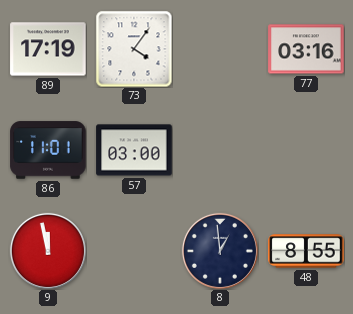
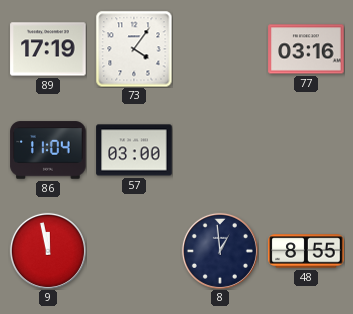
86: 11:01 -> 11:04
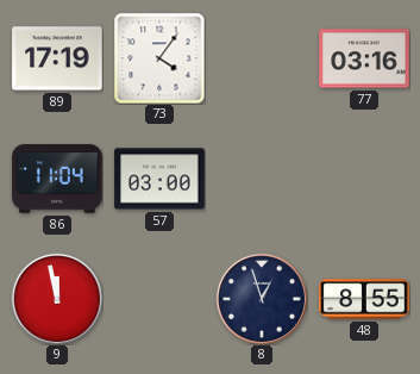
8: 12:59 -> 12:57
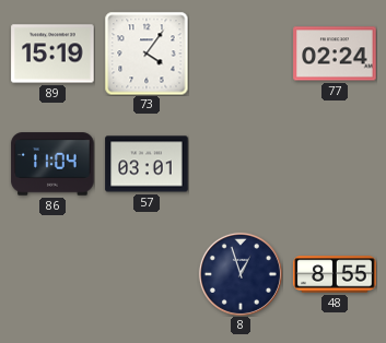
89: 17:19 -> 15:19
77: 03:16 -> 02:24
57: 03:00 -> 03:01
9: 11:58 -> none
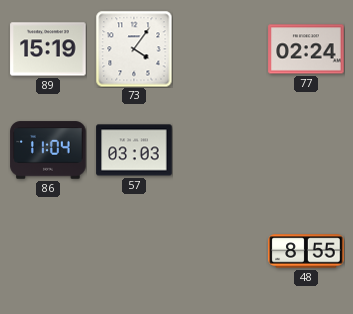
57: 03:01 -> 03:03
8: 12:57 -> none
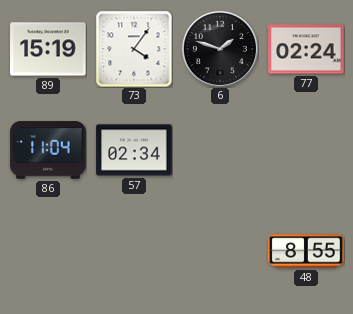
6: none -> 1:48
57: 03:03 -> 02:34
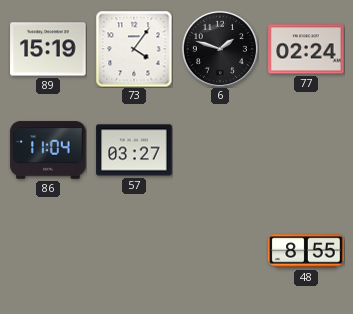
57: 02:34 -> 03:27
